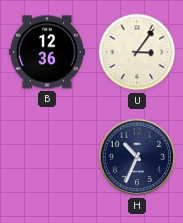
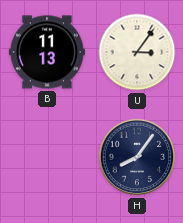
B: 12:36 -> 11:13
H: 10:34 -> 8:06
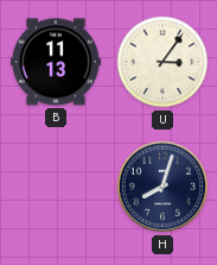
H: 8:06 -> 8:03
